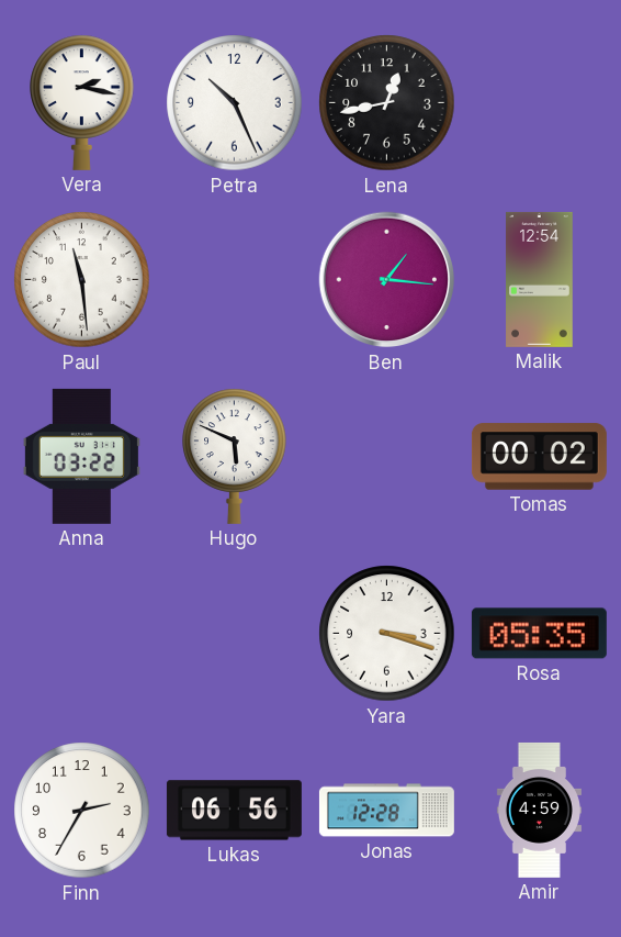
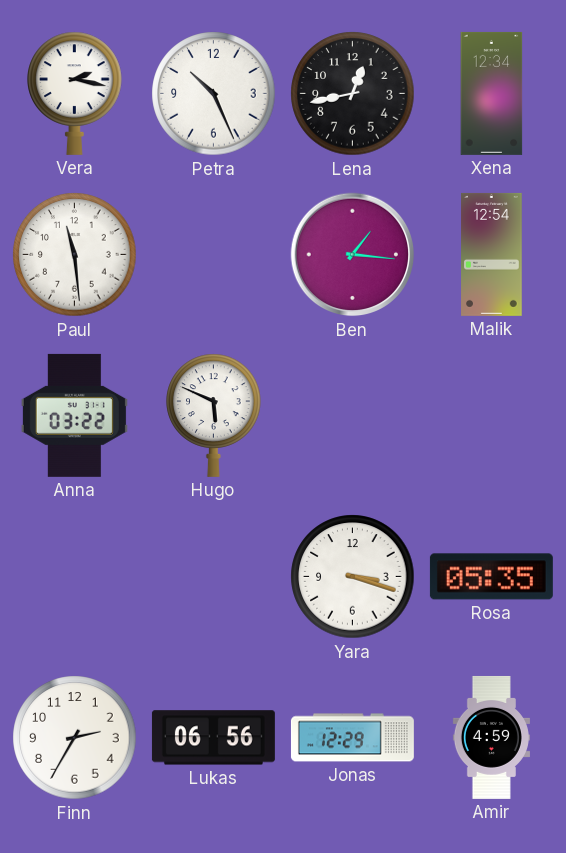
Xena: none -> 12:34
Tomas: 00:02 -> none
Jonas: 12:28 -> 12:29
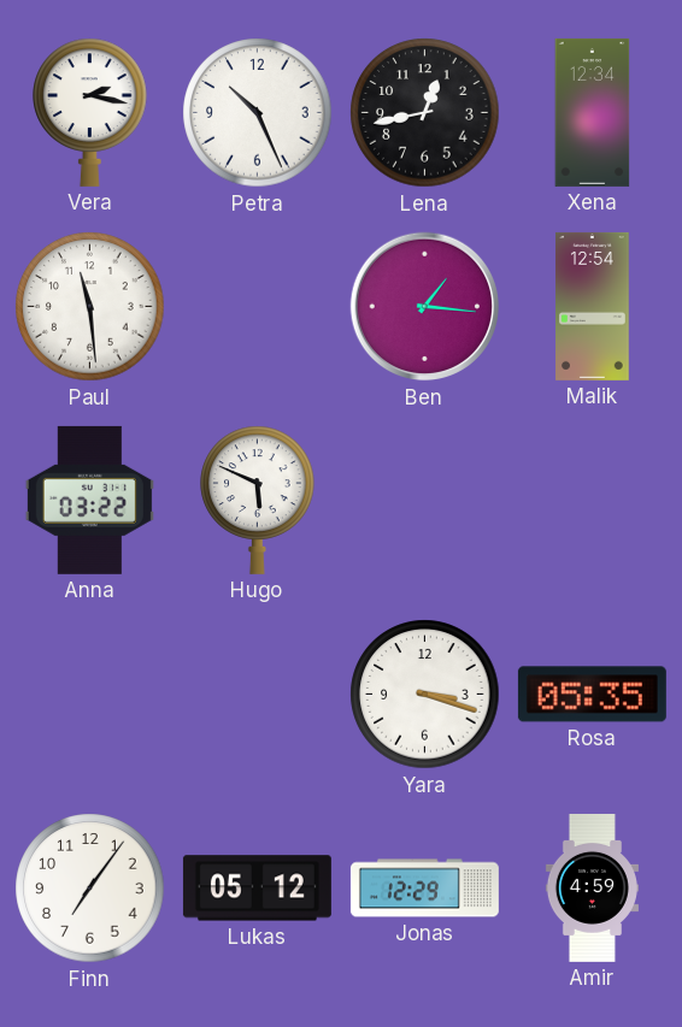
Finn: 2:35 -> 7:06
Lukas: 06:56 -> 05:12
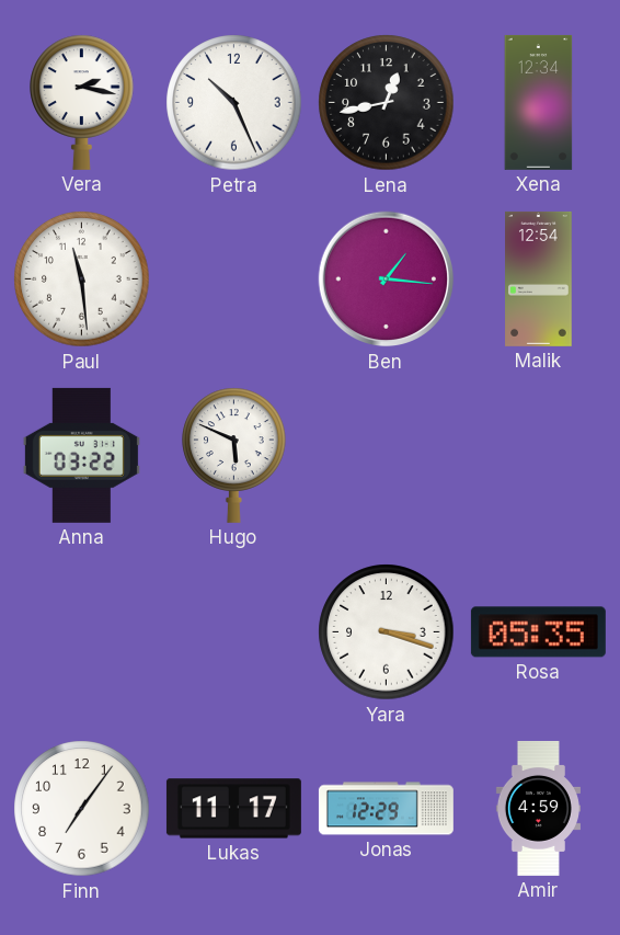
Lukas: 05:12 -> 11:17
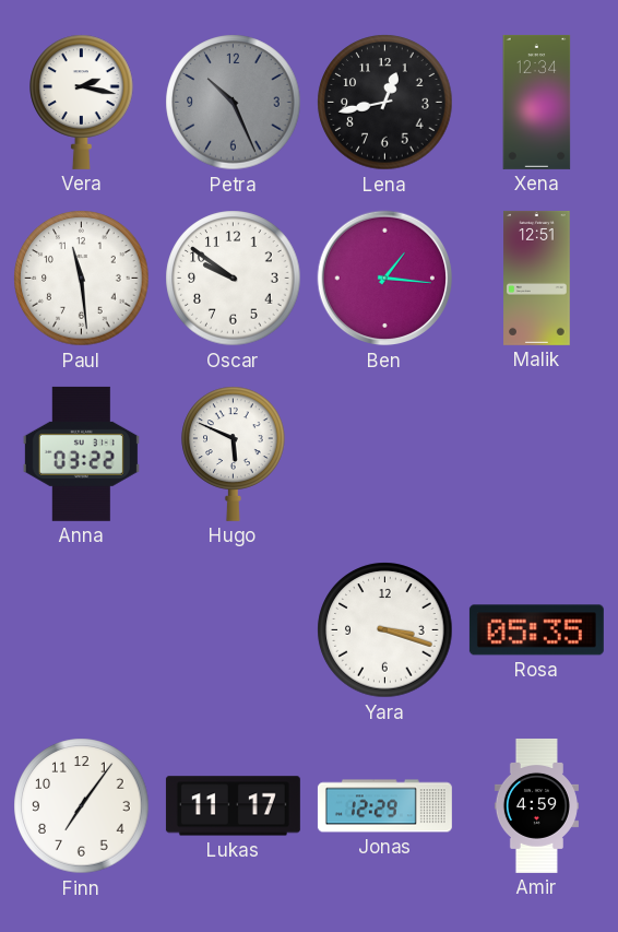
Petra dial: white -> grey
Oscar: none -> 9:51
Malik: 12:54 -> 12:51
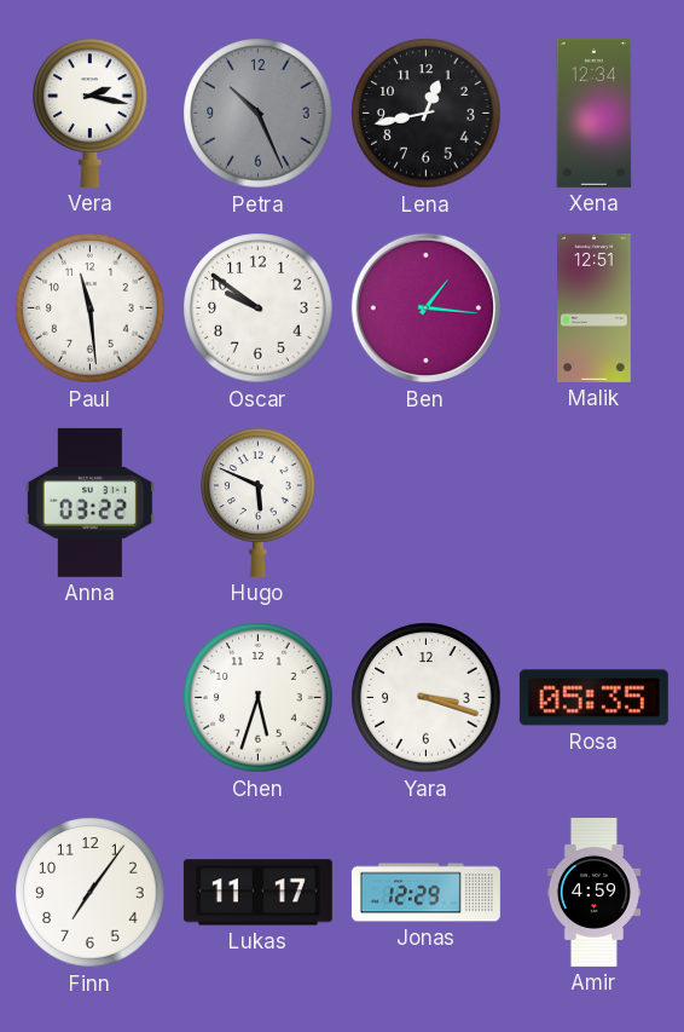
Chen: none -> 5:33
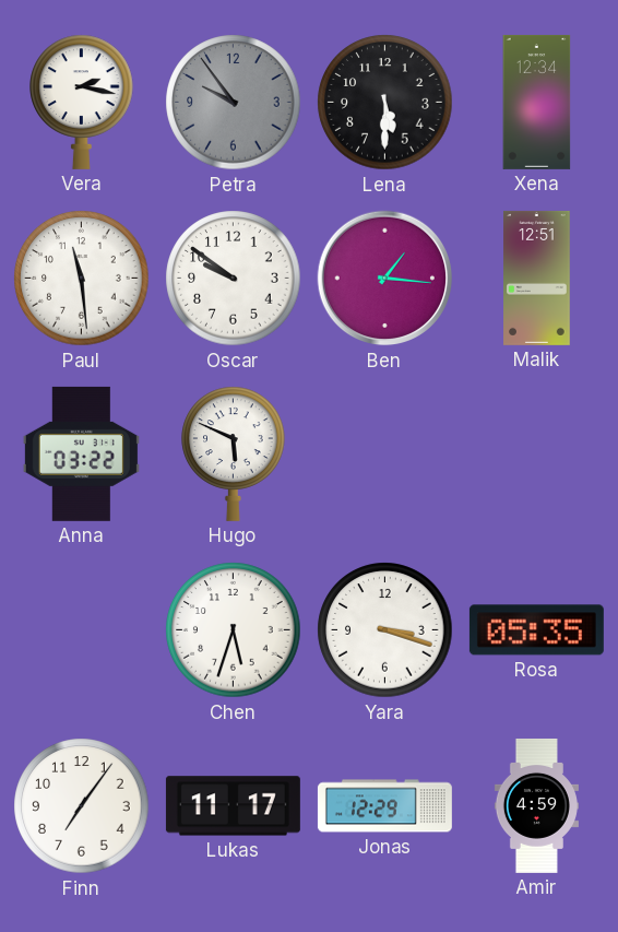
Petra: 10:26 -> 9:54
Lena: 12:43 -> 5:30
